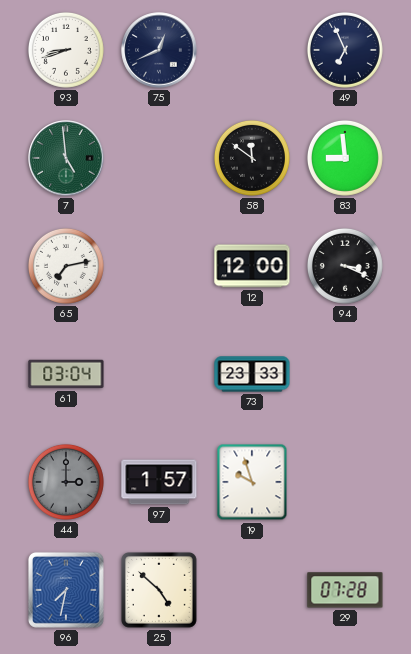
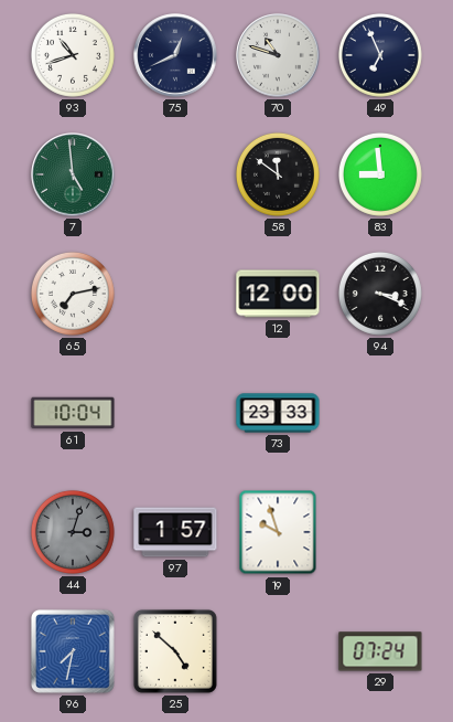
93: 8:42 -> 10:42
70: none -> 10:48
61: 03:04 -> 10:04
44: 3:00 -> 3:03
29: 07:28 -> 07:24
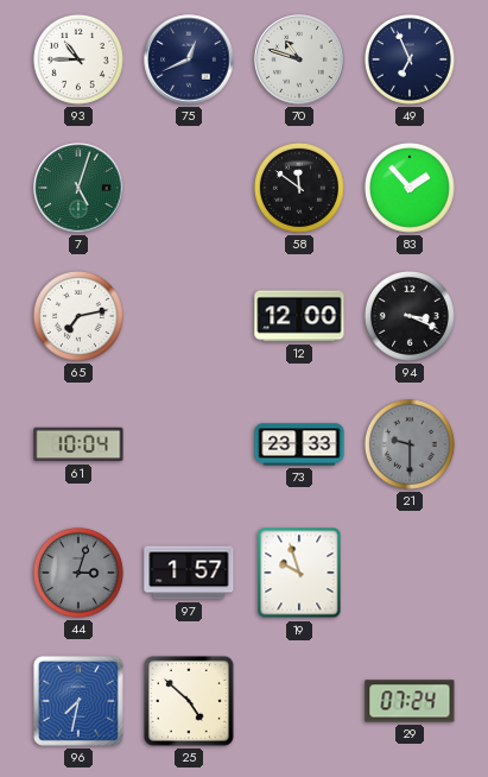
93: 10:42 -> 10:45
7: 4:59 -> 5:03
83: 8:59 -> 1:53
21: none -> 9:30
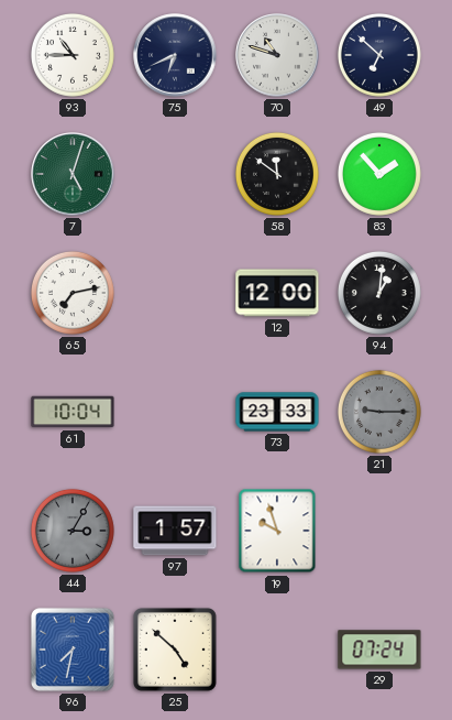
75: 12:41 -> 6:41
49: 6:56 -> 6:52
94: 3:19 -> 1:01
21: 9:30 -> 9:15
44: 3:03 -> 3:05
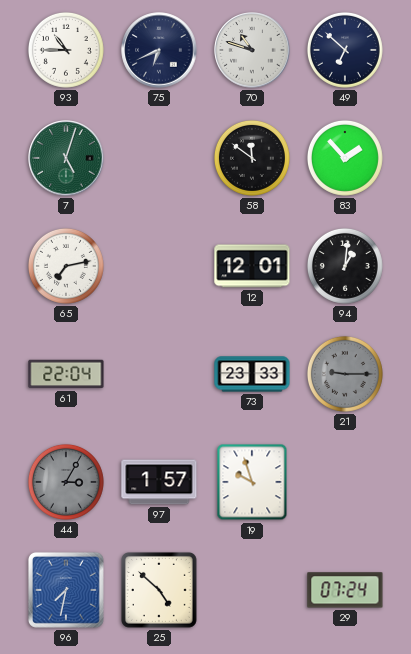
12: 12:00 -> 12:01
61: 10:04 -> 22:04
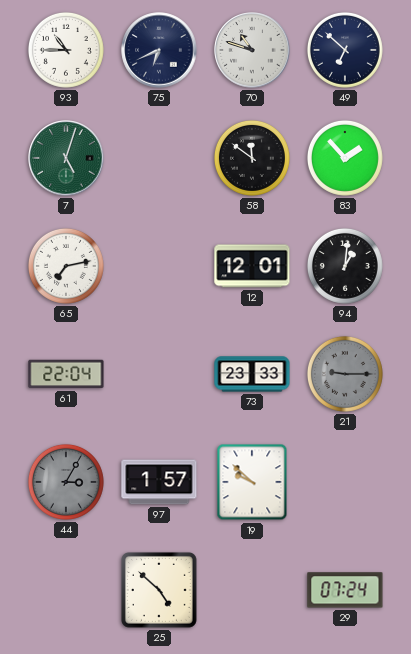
19: 9:57 -> 9:52
96: 7:32 -> none
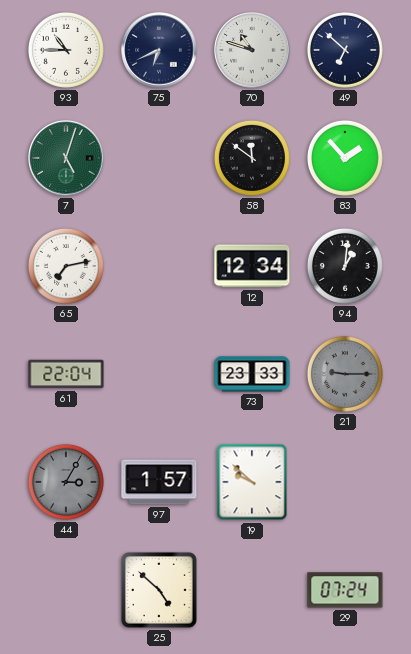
12: 12:01 -> 12:34
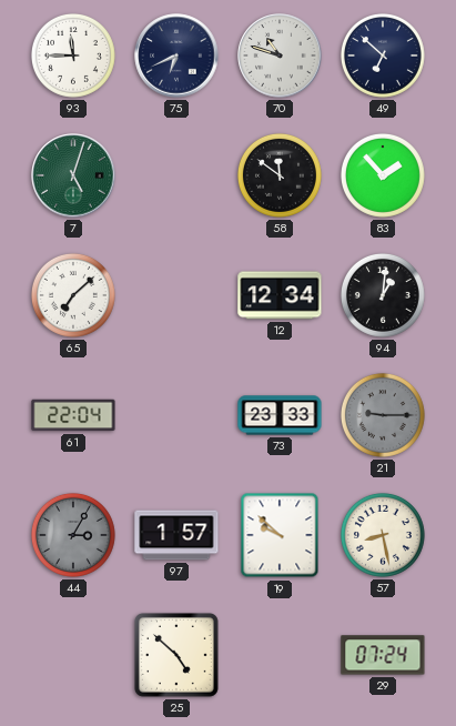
93: 10:45 -> 11:45
65: 7:13 -> 7:08
57: none -> 8:28
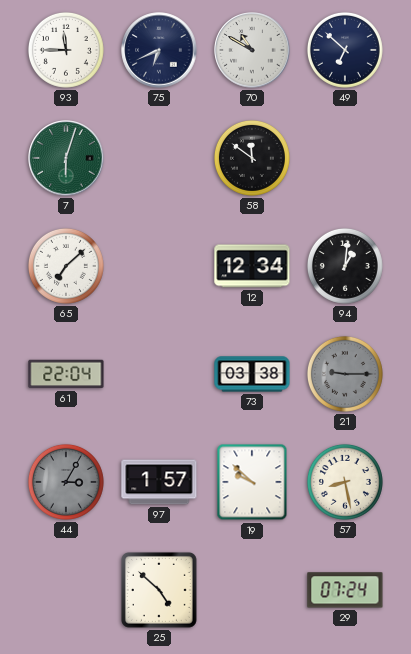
70: 10:48 -> 10:50
7: 5:03 -> 6:03
83: 1:53 -> none
73: 23:33 -> 03:38
